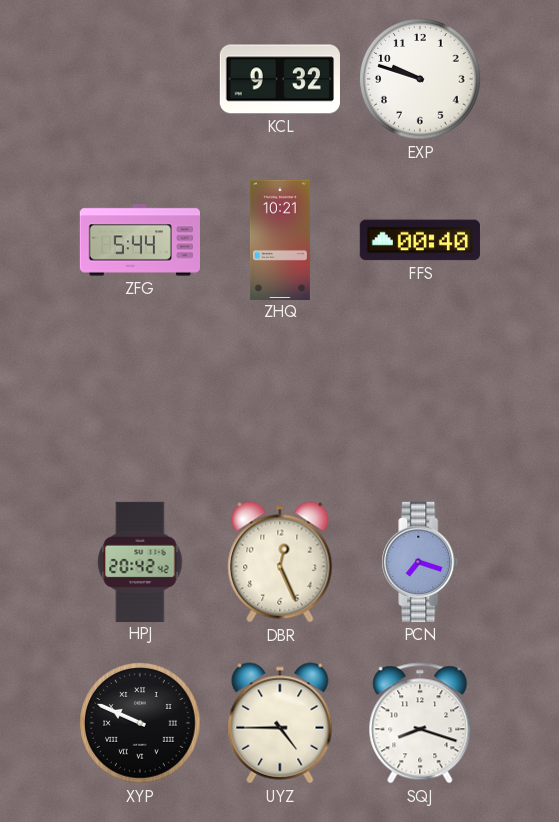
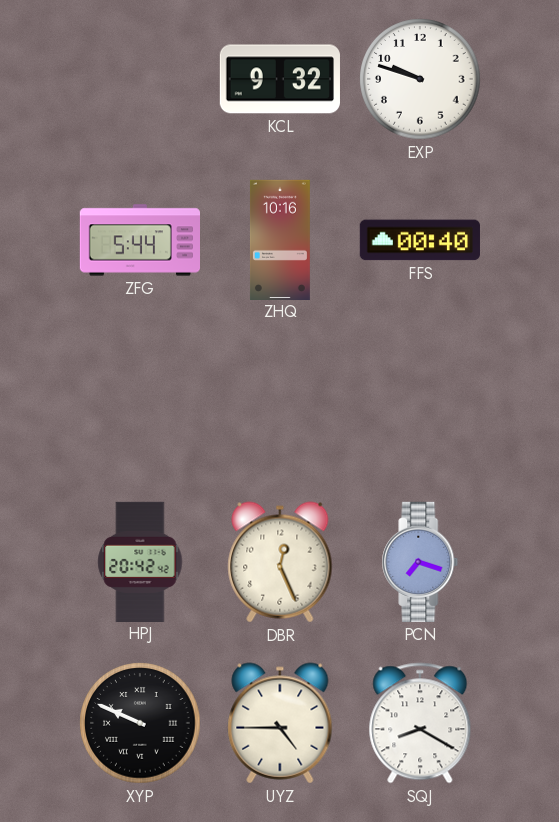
ZHQ: 10:21 -> 10:16
SQJ: 8:18 -> 8:20
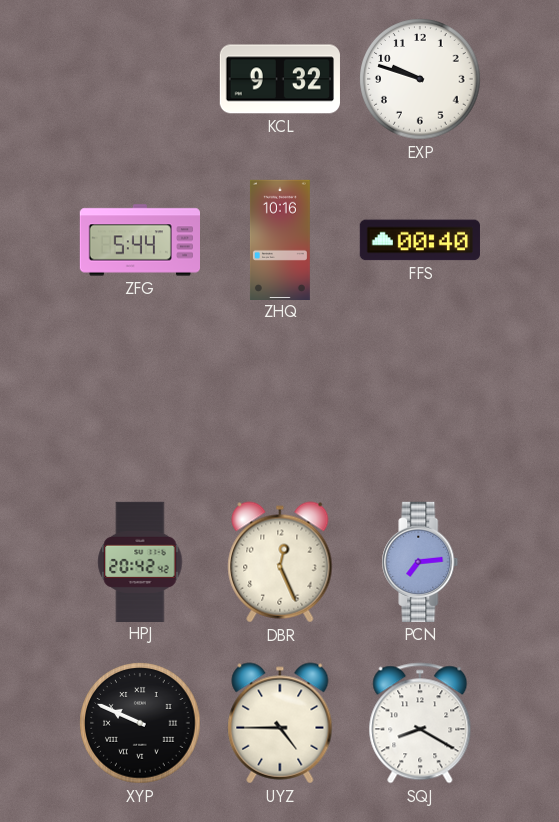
PCN: 7:18 -> 7:14
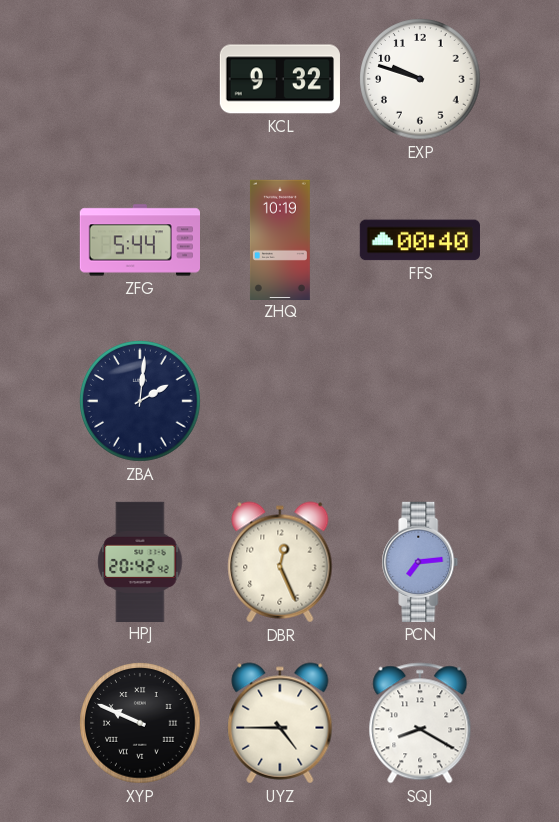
ZHQ: 10:16 -> 10:19
ZBA: none -> 2:01
